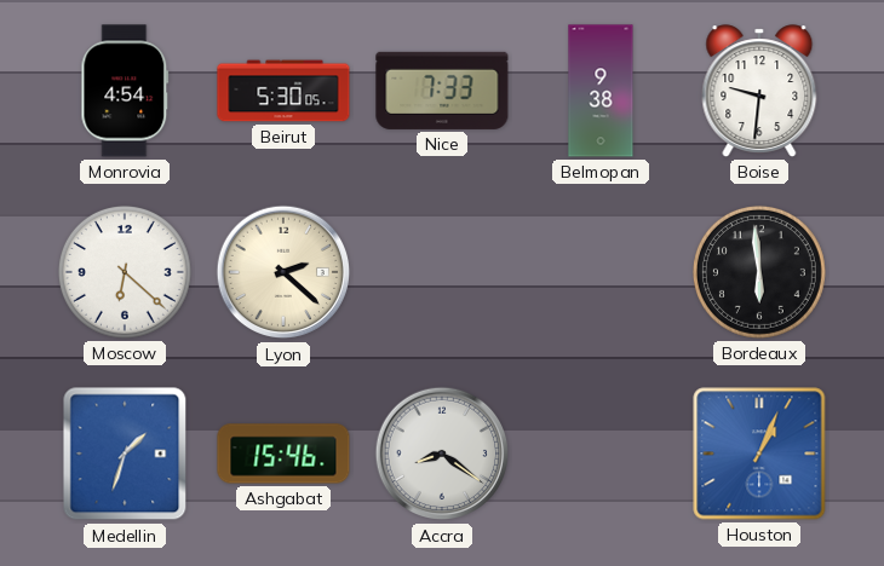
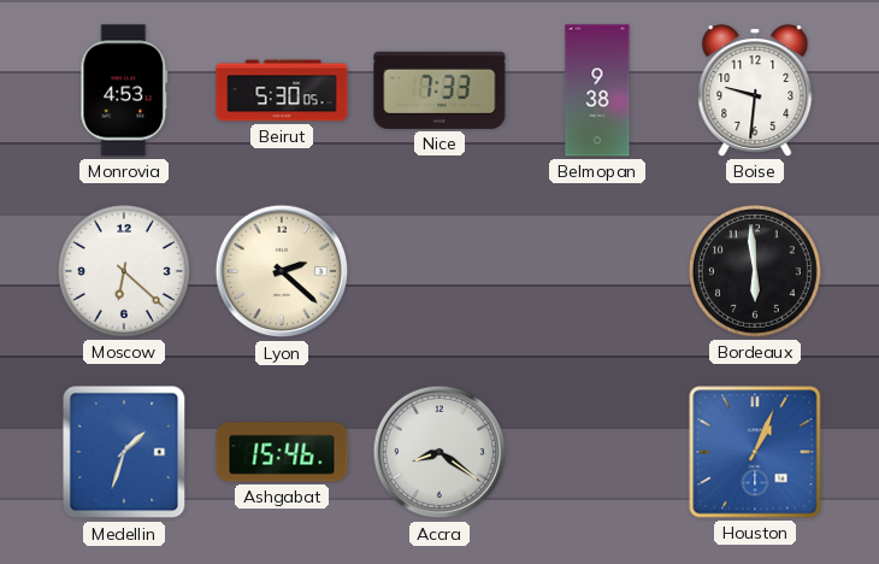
Monrovia: 4:54 -> 4:53
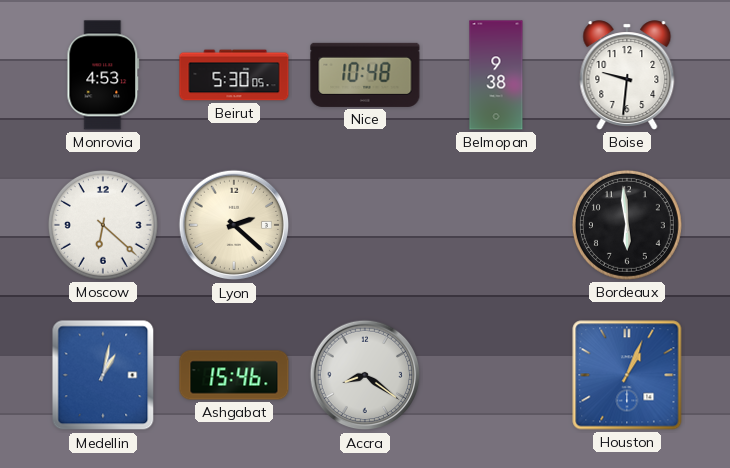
Nice: 7:33 -> 10:48
Medellin: 1:33 -> 1:02
